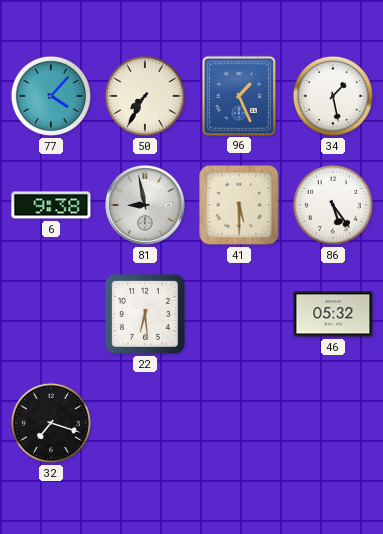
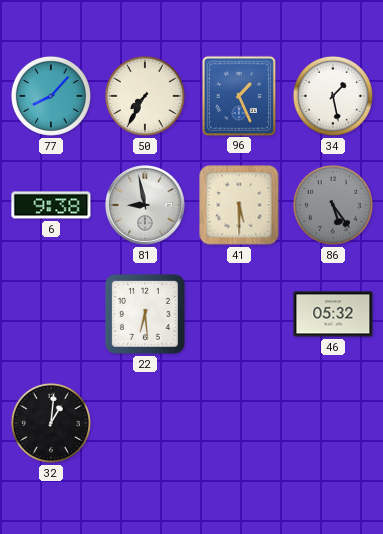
77: 4:07 -> 8:07
86 dial: white -> grey
32: 7:18 -> 1:01
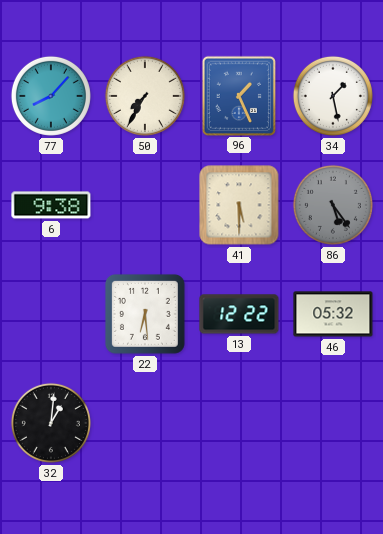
81: 8:58 -> none
13: none -> 12:22
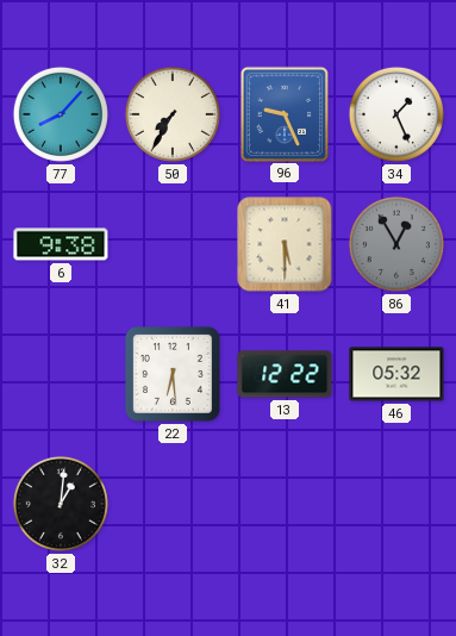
96: 1:26 -> 9:26
34: 1:28 -> 1:26
86: 5:24 -> 12:55
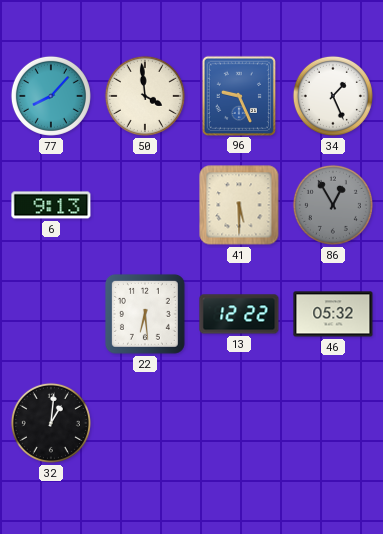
50: 7:35 -> 3:59
6: 9:38 -> 9:13
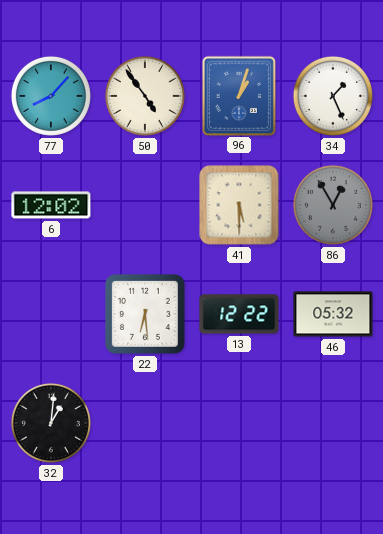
50: 3:59 -> 4:54
96: 9:26 -> 1:03
6: 9:13 -> 12:02
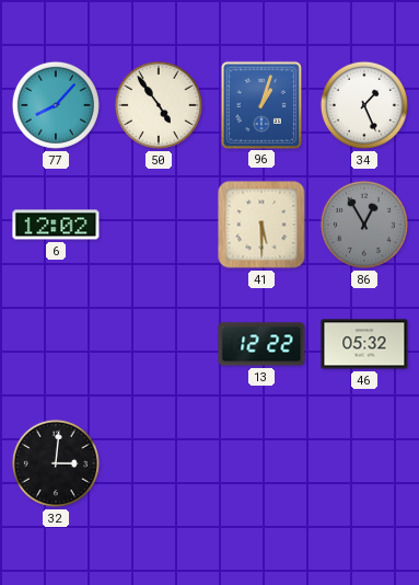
22: 6:29 -> none
32: 1:01 -> 3:01
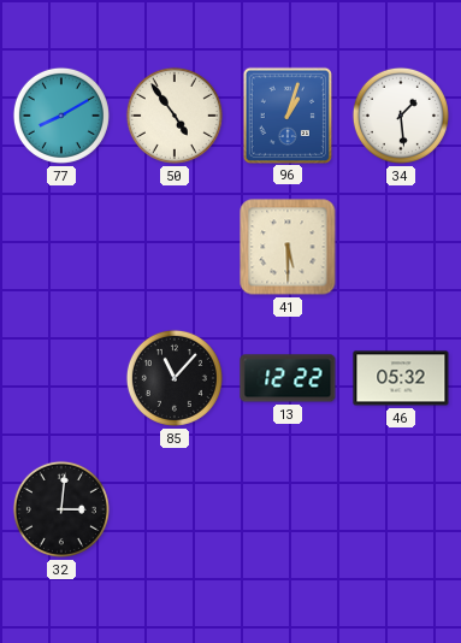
77: 8:07 -> 8:10
34: 1:26 -> 1:29
6: 12:02 -> none
86: 12:55 -> none
85: none -> 11:07
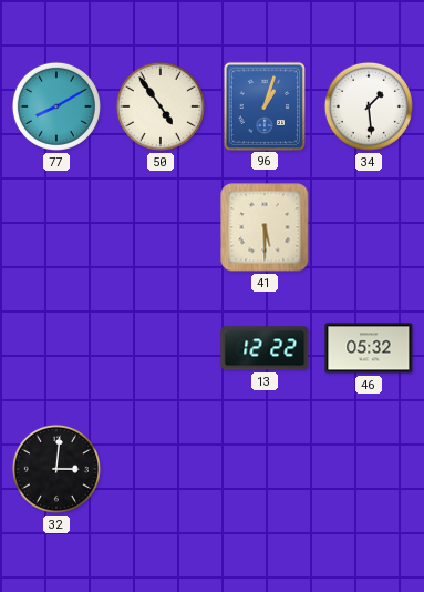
85: 11:07 -> none
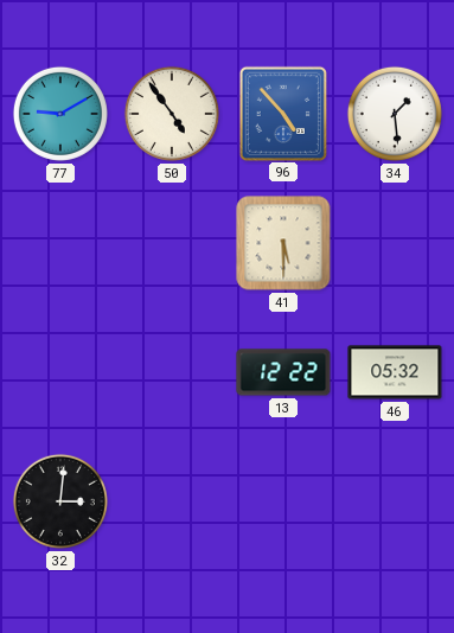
77: 8:10 -> 9:10
96: 1:03 -> 4:53
